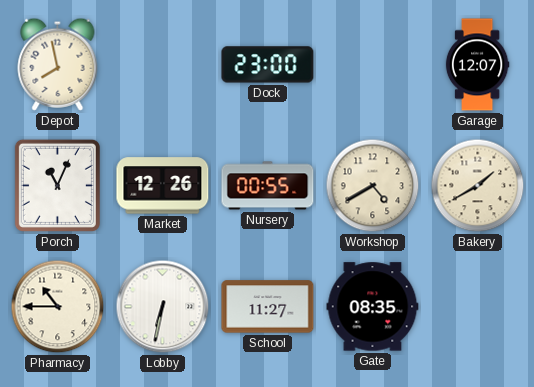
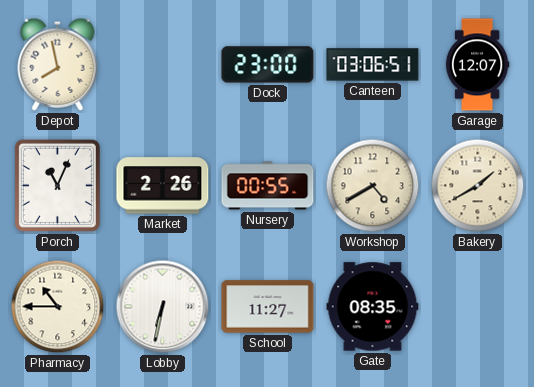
Canteen: none -> 03:06
Market: 12:26 -> 2:26
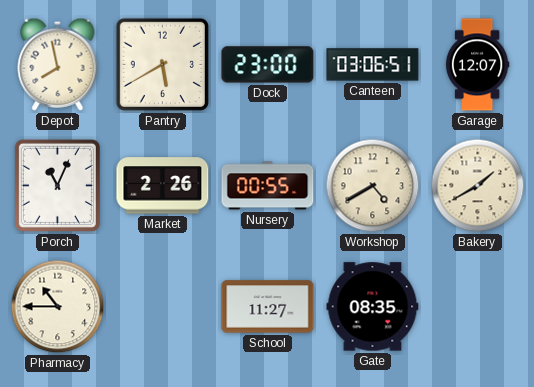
Pantry: none -> 5:40
Lobby: 6:32 -> none
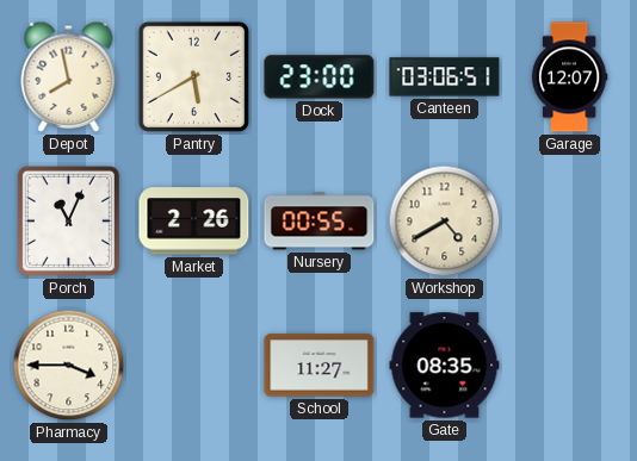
Bakery: 1:40 -> none
Pharmacy: 10:45 -> 3:45
